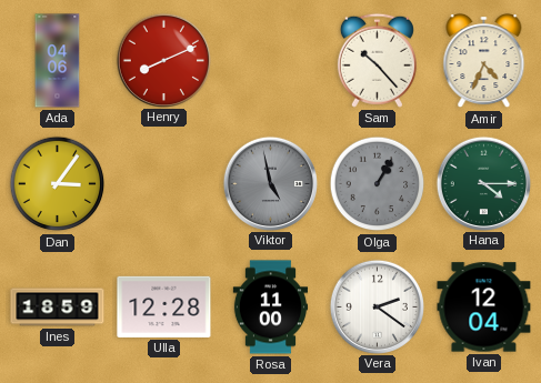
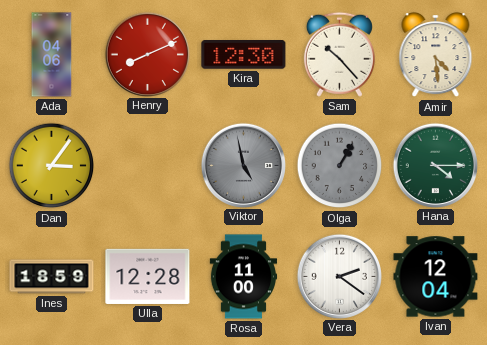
Kira: none -> 12:30
Amir: 4:34 -> 4:29
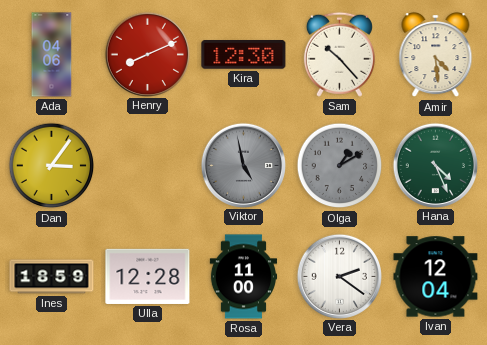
Olga: 1:05 -> 1:10
Hana: 4:15 -> 4:26
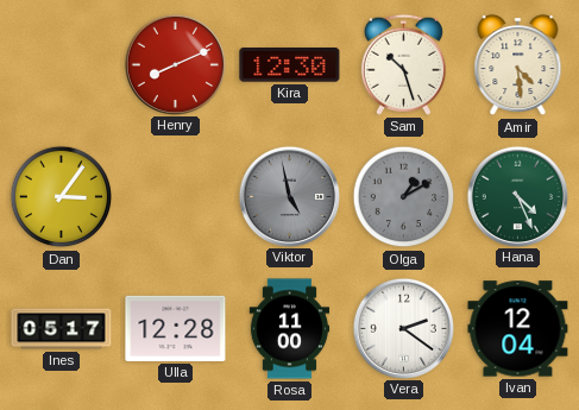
Ada: 04:06 -> none
Sam: 10:23 -> 10:27
Ines: 18:59 -> 05:17
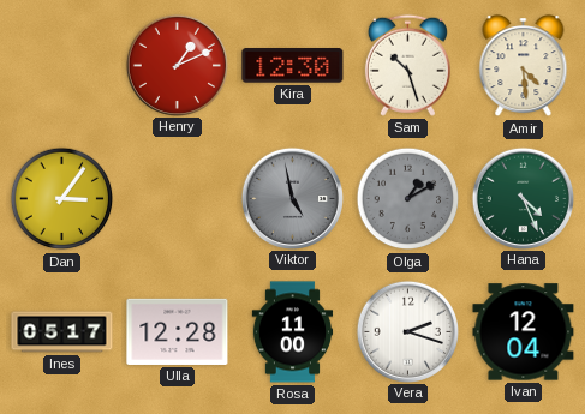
Henry: 8:11 -> 1:11
Vera: 2:21 -> 2:18
